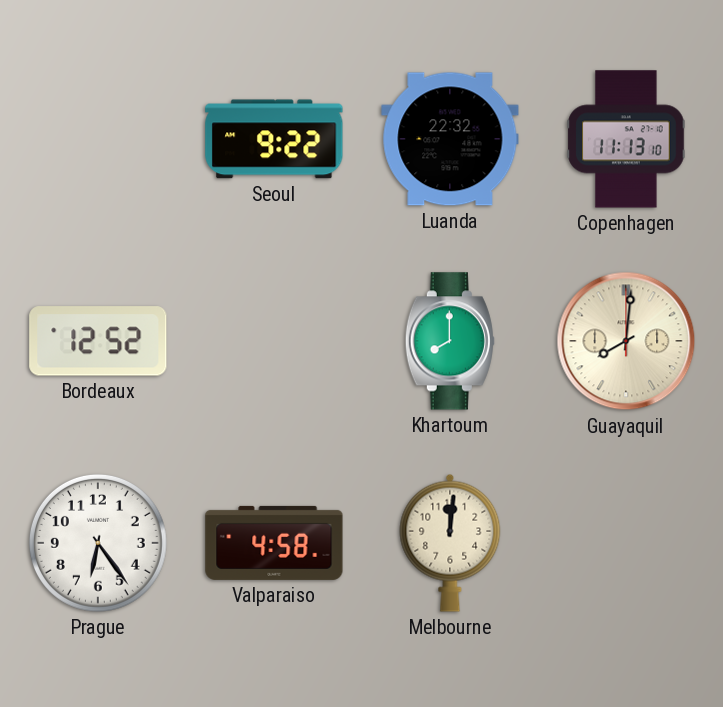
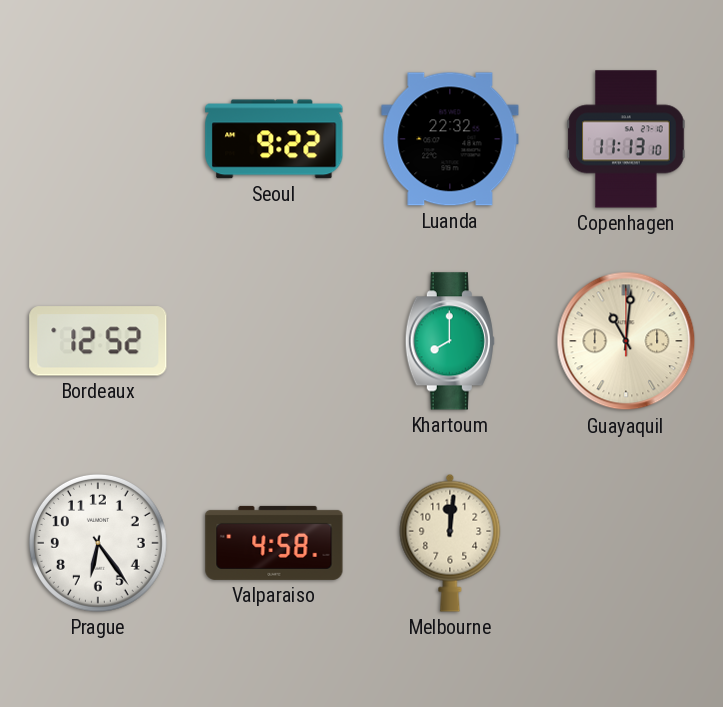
Guayaquil: 8:01 -> 11:01
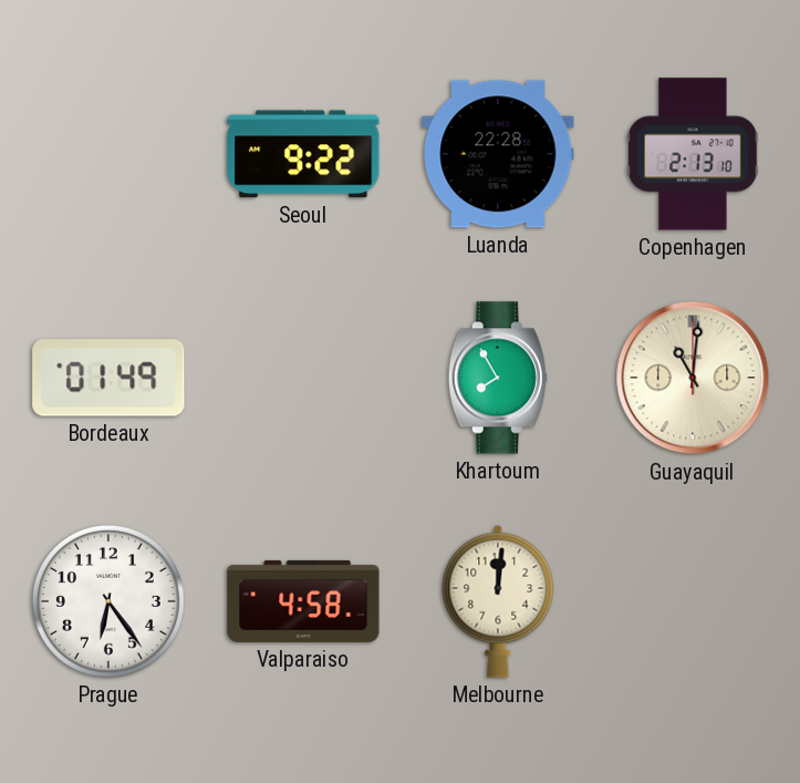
Luanda: 22:32 -> 22:28
Copenhagen: 11:13 -> 2:13
Bordeaux: 12:52 -> 01:49
Khartoum: 8:00 -> 7:55
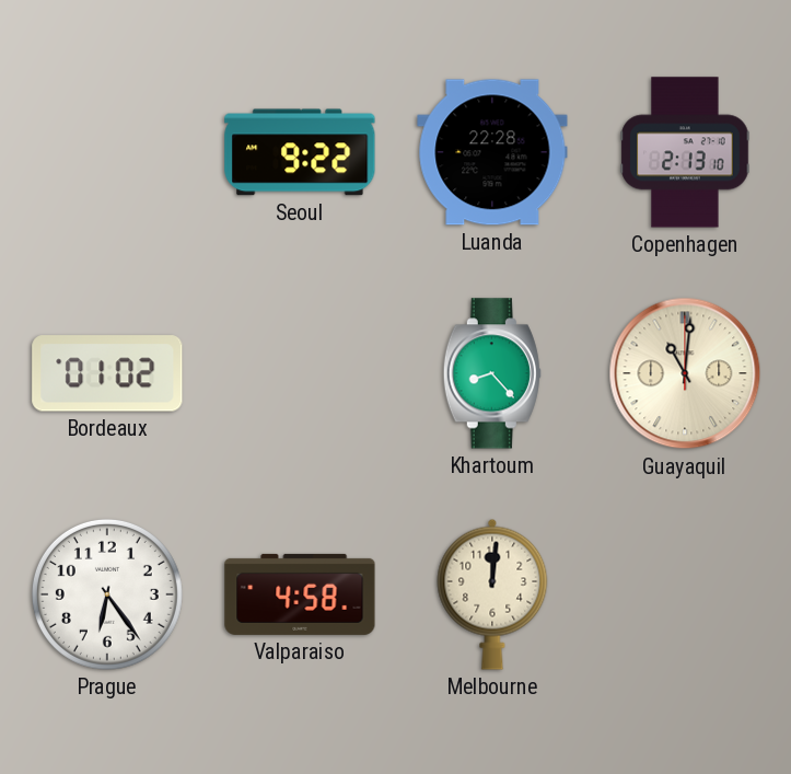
Bordeaux: 01:49 -> 01:02
Khartoum: 7:55 -> 8:23
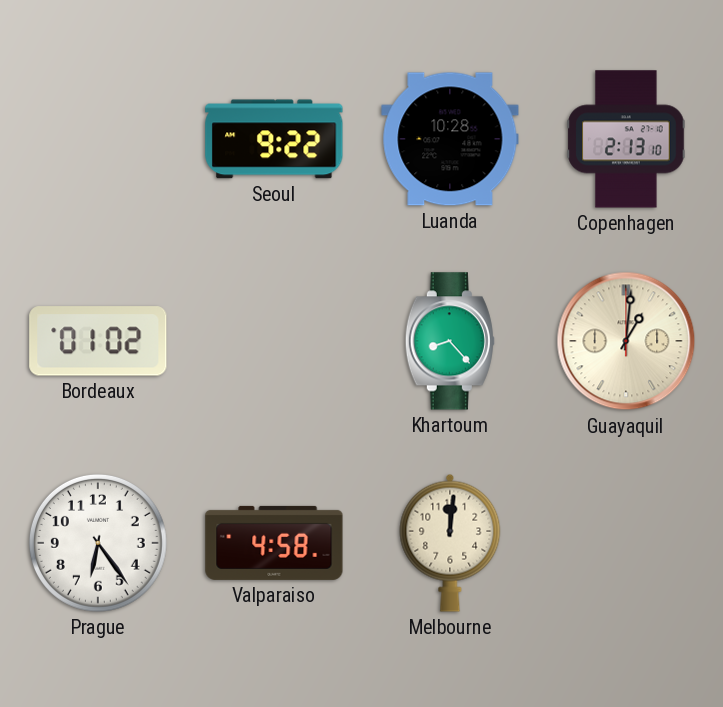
Luanda: 22:28 -> 10:28
Guayaquil: 11:01 -> 1:01
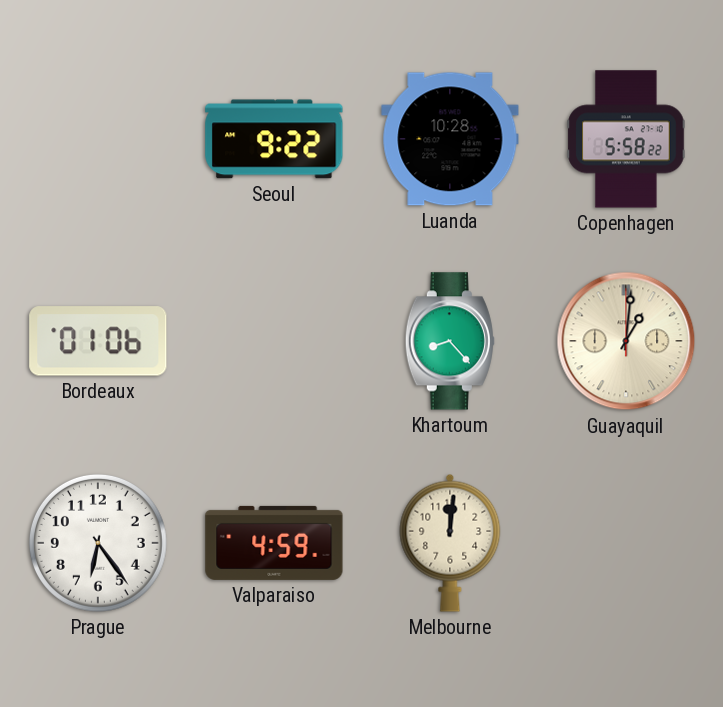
Copenhagen: 2:13 -> 5:58
Bordeaux: 01:02 -> 01:06
Valparaiso: 4:58 -> 4:59
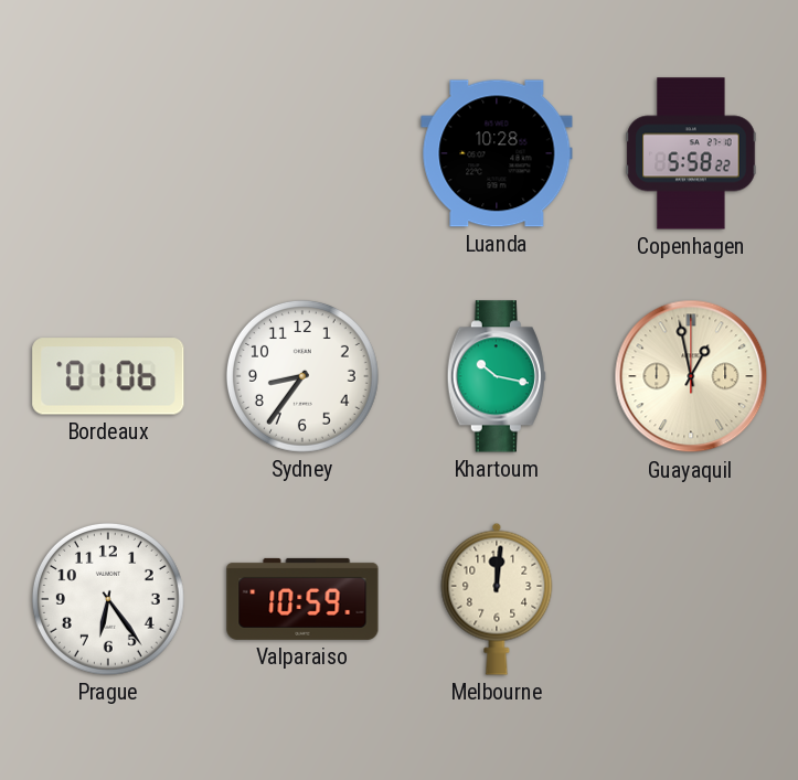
Seoul: 9:22 -> none
Sydney: none -> 8:36
Khartoum: 8:23 -> 10:17
Guayaquil: 1:01 -> 12:58
Valparaiso: 4:59 -> 10:59
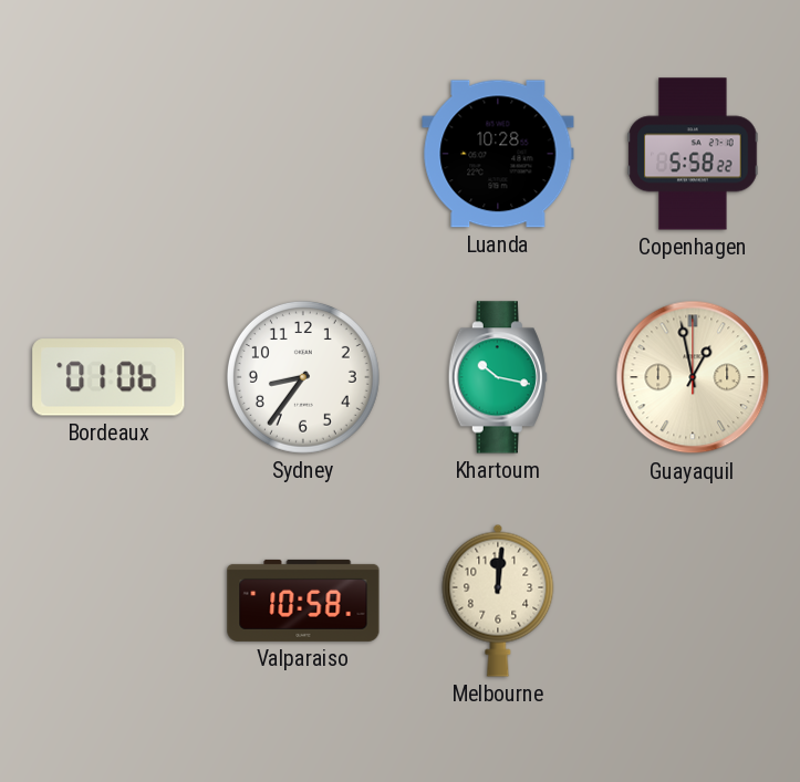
Prague: 6:24 -> none
Valparaiso: 10:59 -> 10:58
